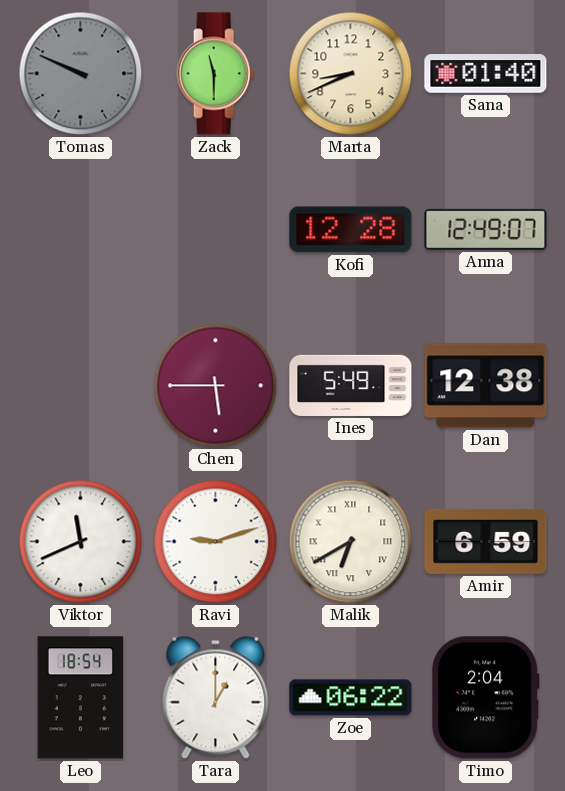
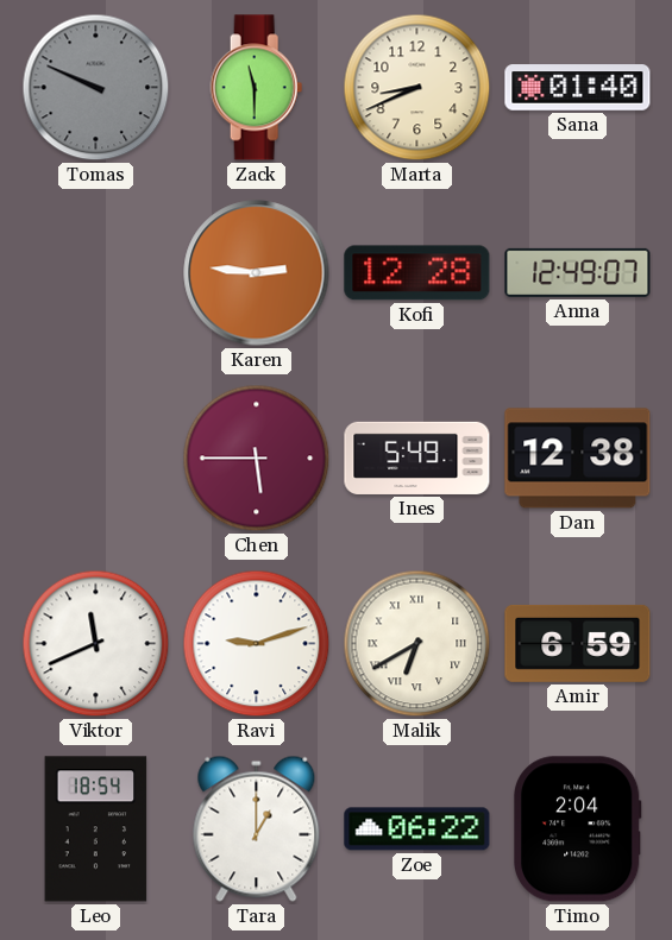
Karen: none -> 2:46
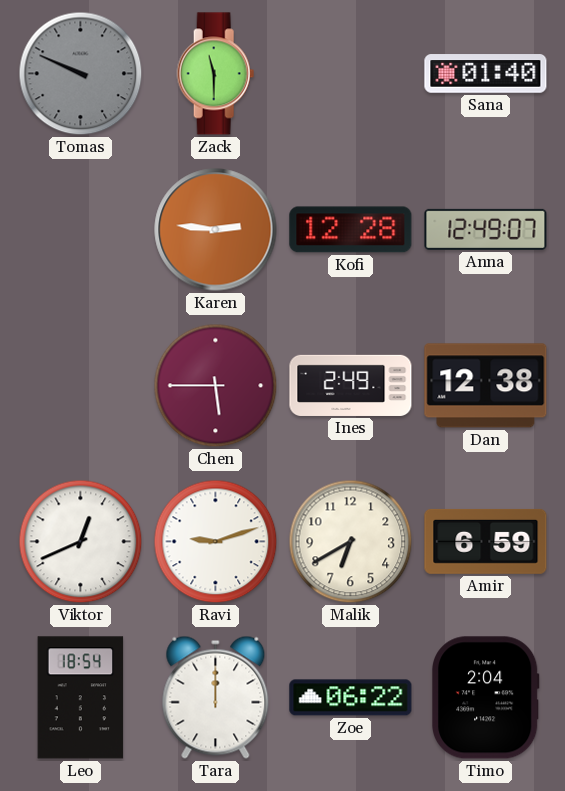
Marta: 8:41 -> none
Ines: 5:49 -> 2:49
Viktor: 11:41 -> 12:41
Malik numerals: Roman -> Arabic
Tara: 1:00 -> 12:00
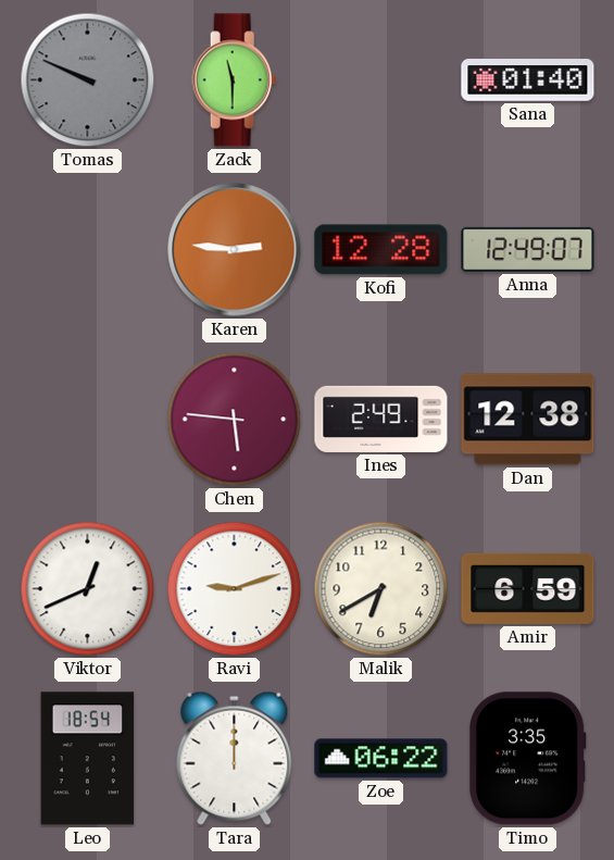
Chen: 5:45 -> 5:46
Timo: 2:04 -> 3:35
